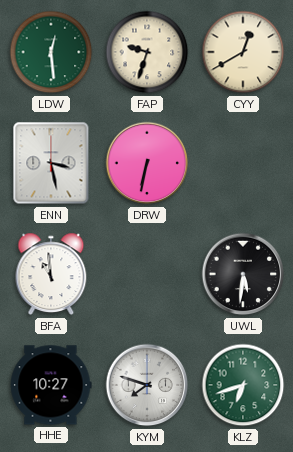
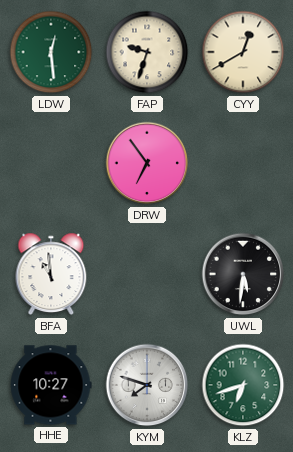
ENN: 3:28 -> none
DRW: 6:32 -> 6:54
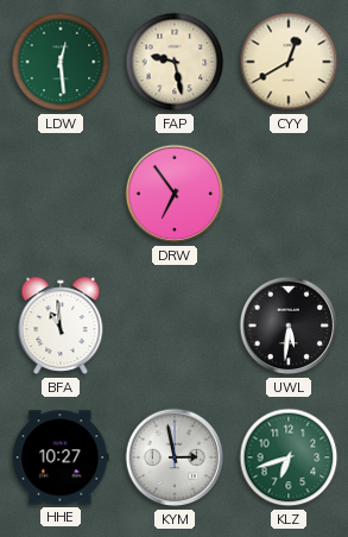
FAP: 9:33 -> 9:28
KYM: 7:48 -> 2:58
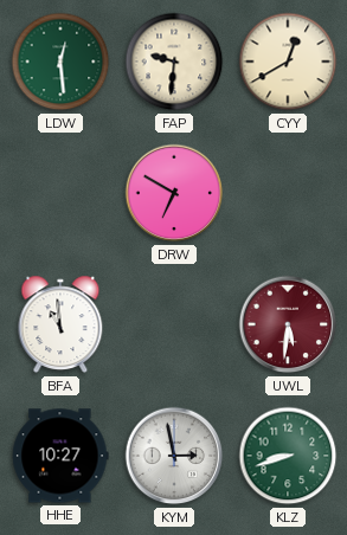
FAP: 9:28 -> 9:31
DRW: 6:54 -> 6:50
UWL dial: black -> burgundy
KLZ: 6:42 -> 8:42
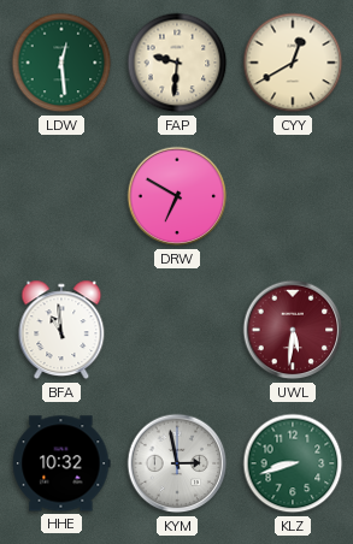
HHE: 10:27 -> 10:32
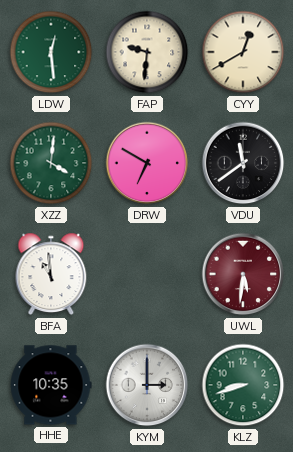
XZZ: none -> 4:01
VDU: none -> 11:39
HHE: 10:32 -> 10:35
KYM: 2:58 -> 3:00
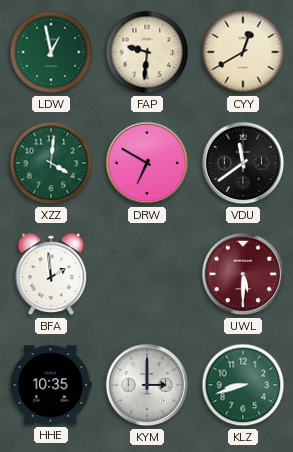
LDW: 12:29 -> 12:58
BFA: 10:59 -> 1:59
UWL: 5:31 -> 5:30
